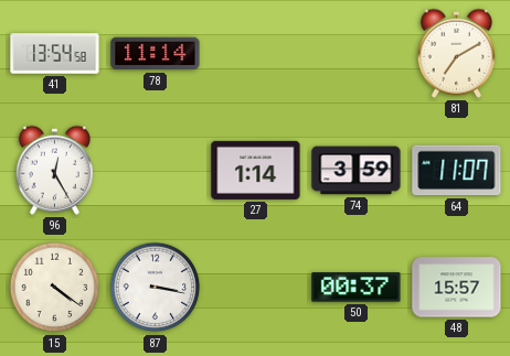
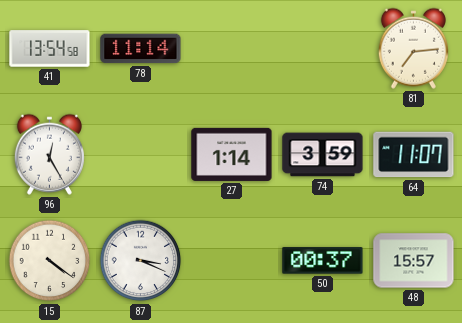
81: 7:10 -> 7:14
87: 3:17 -> 3:19
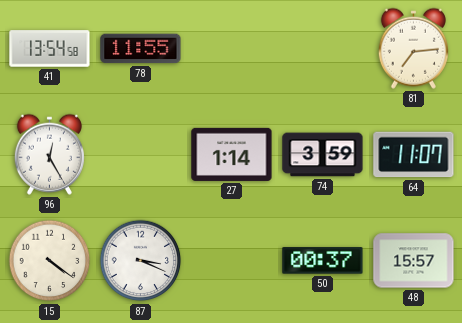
78: 11:14 -> 11:55
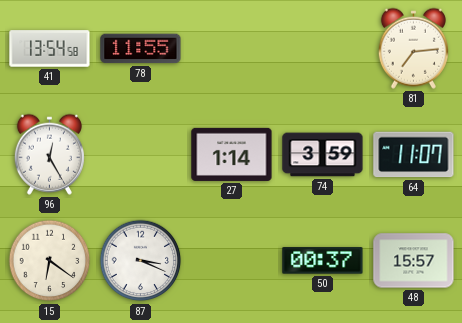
15: 4:21 -> 6:21
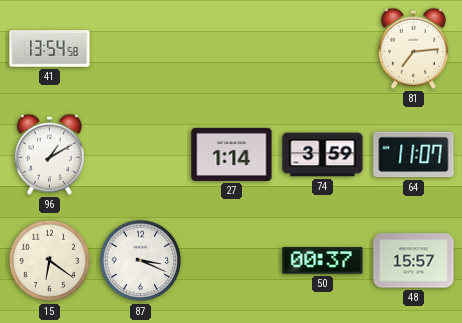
78: 11:55 -> none
96: 12:25 -> 1:10
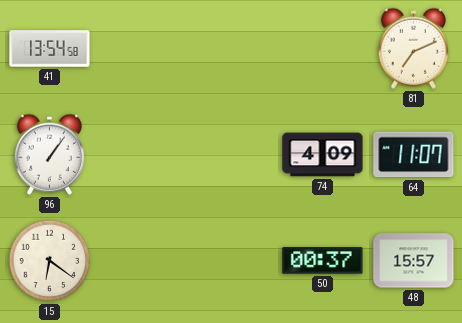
81: 7:14 -> 7:11
96: 1:10 -> 1:06
27: 1:14 -> none
74: 3:59 -> 4:09
87: 3:19 -> none
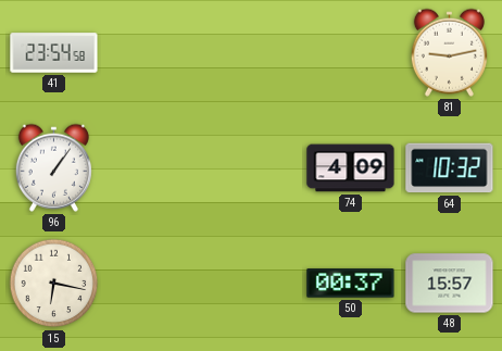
41: 13:54 -> 23:54
81: 7:11 -> 9:13
64: 11:07 -> 10:32
15: 6:21 -> 6:17
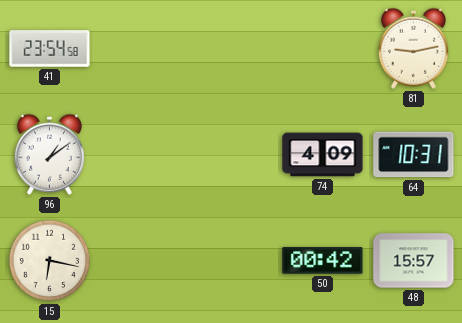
96: 1:06 -> 1:09
64: 10:32 -> 10:31
50: 00:37 -> 00:42
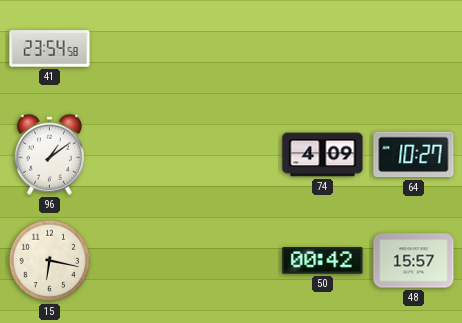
81: 9:13 -> none
64: 10:31 -> 10:27
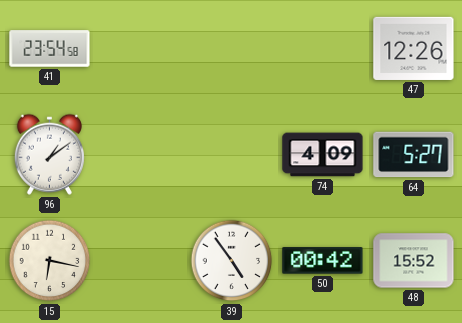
47: none -> 12:26
64: 10:27 -> 5:27
39: none -> 4:54
48: 15:57 -> 15:52
